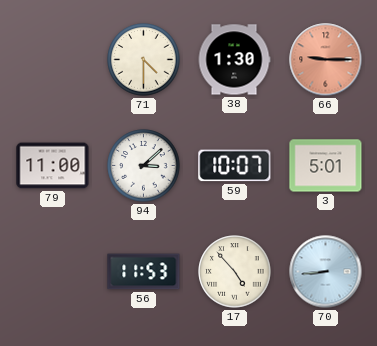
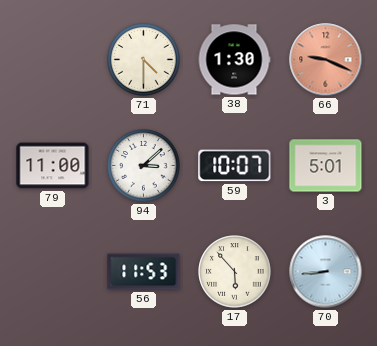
66: 9:15 -> 9:19
17: 4:53 -> 5:53
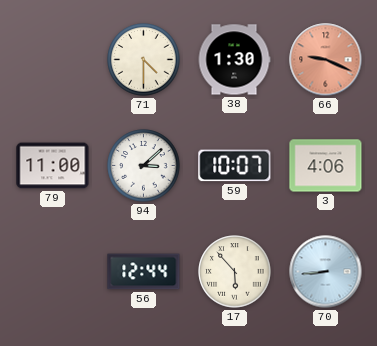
3: 5:01 -> 4:06
56: 11:53 -> 12:44
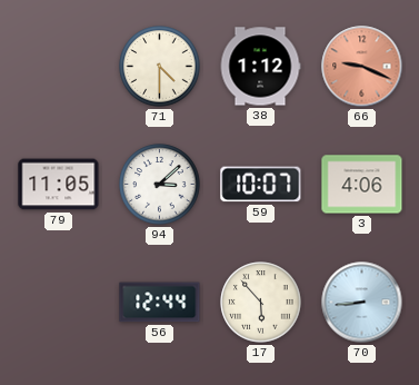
38: 1:30 -> 1:12
79: 11:00 -> 11:05
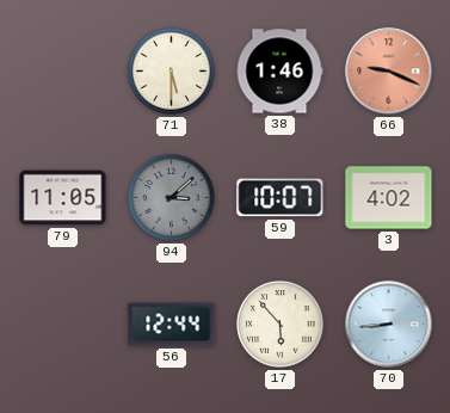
71: 4:30 -> 5:30
38: 1:12 -> 1:46
94 dial: white -> grey
3: 4:06 -> 4:02
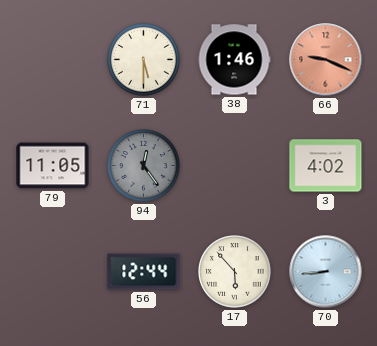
94: 3:08 -> 12:24
59: 10:07 -> none
